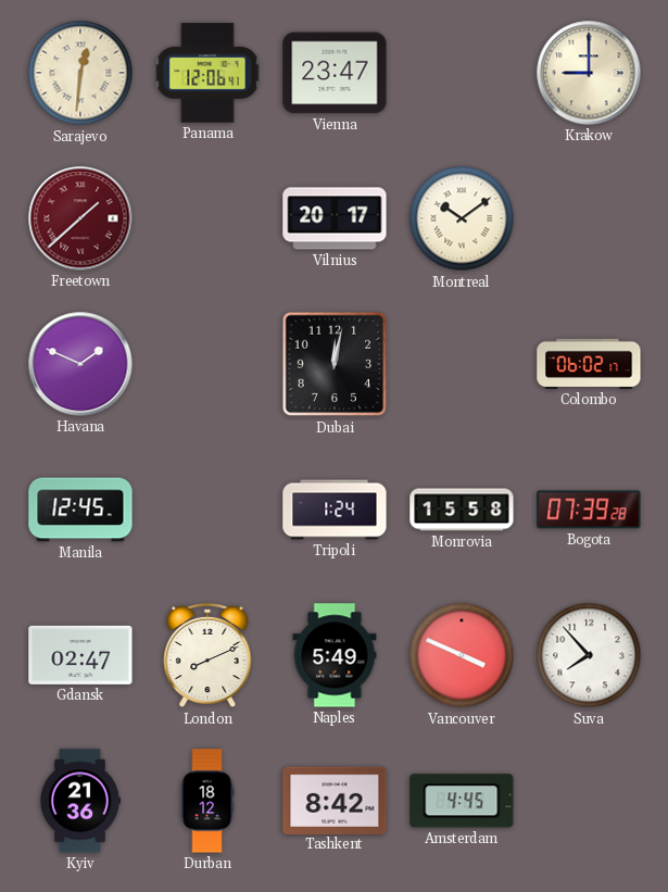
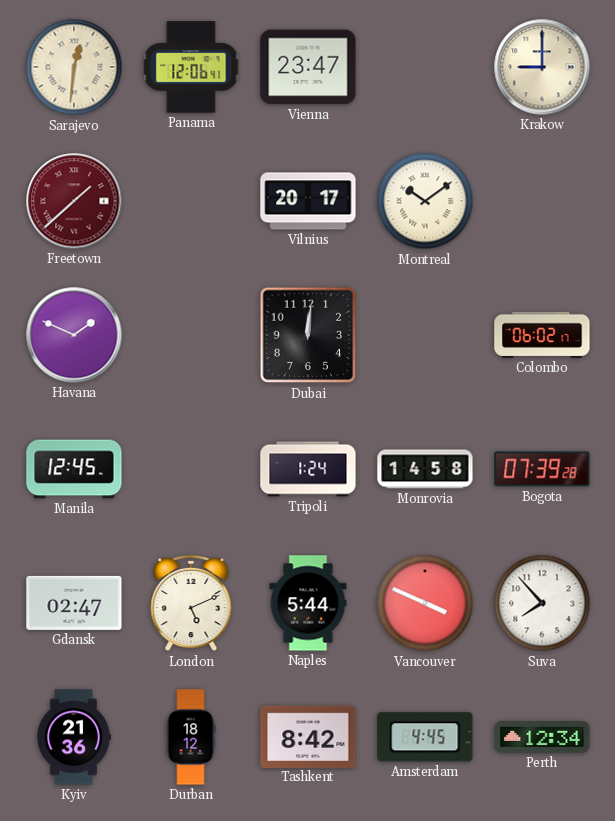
Dubai: 12:02 -> 12:01
Monrovia: 15:58 -> 14:58
London: 8:11 -> 5:11
Naples: 5:49 -> 5:44
Perth: none -> 12:34
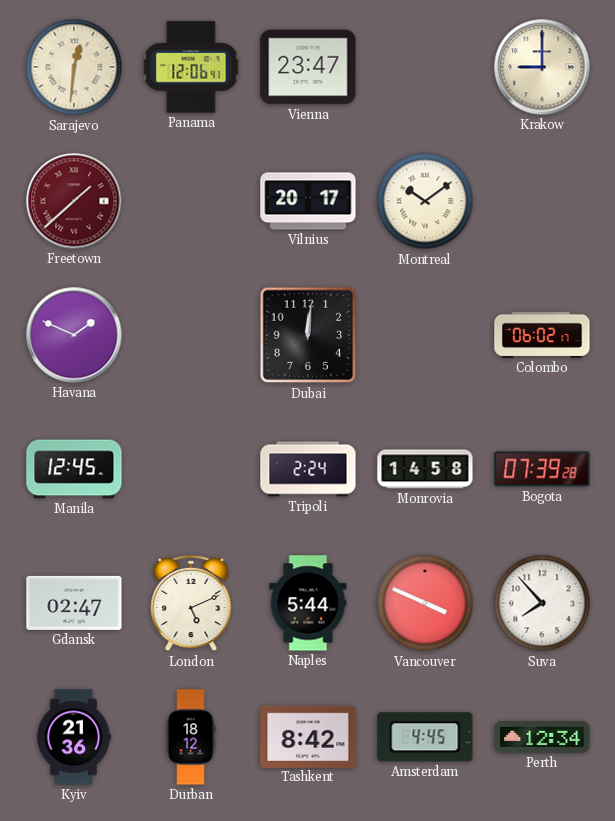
Tripoli: 1:24 -> 2:24
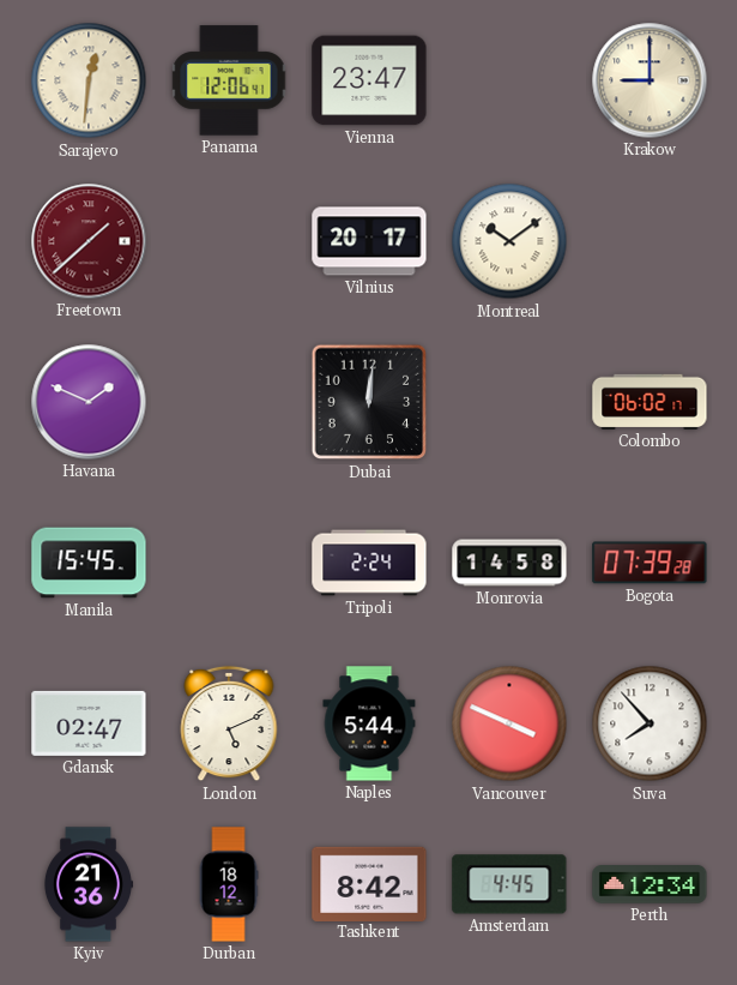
Manila: 12:45 -> 15:45
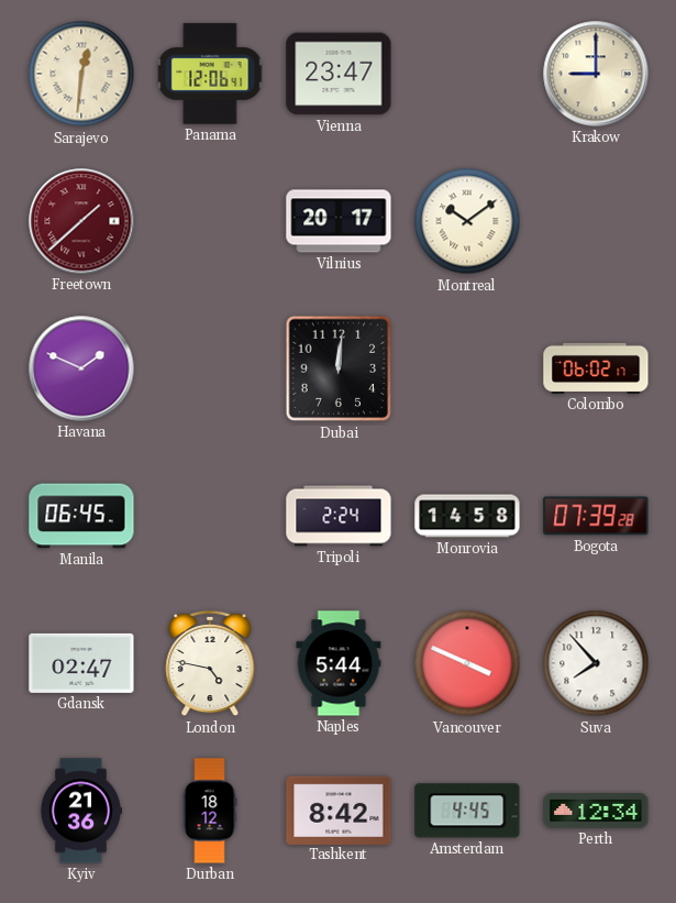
Manila: 15:45 -> 06:45
London: 5:11 -> 4:47
